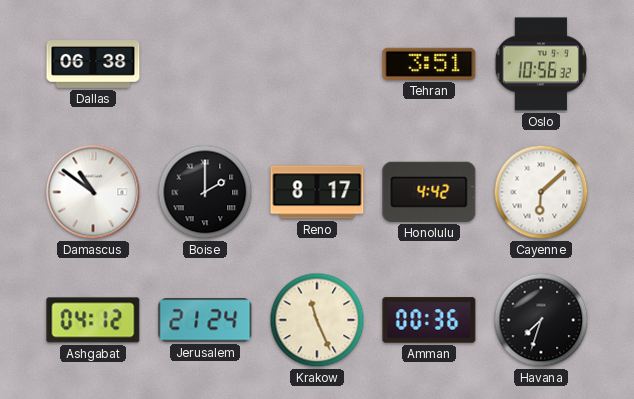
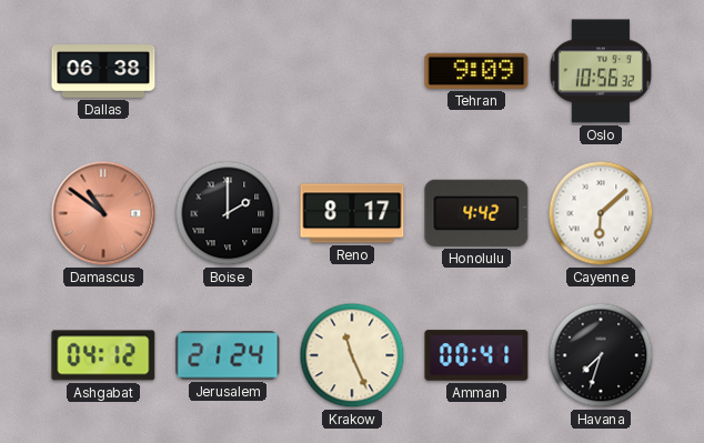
Tehran: 3:51 -> 9:09
Damascus dial: white -> salmon
Amman: 00:36 -> 00:41
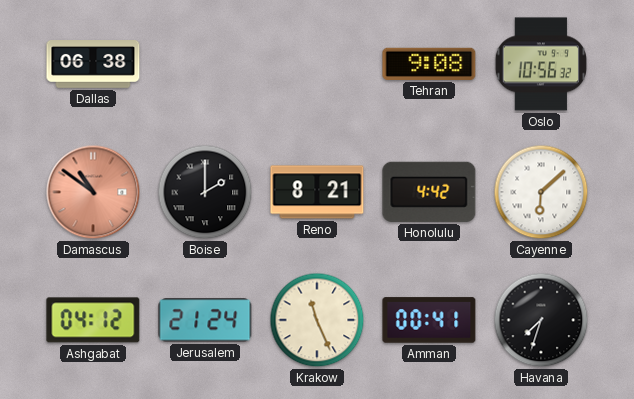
Tehran: 9:09 -> 9:08
Reno: 8:17 -> 8:21
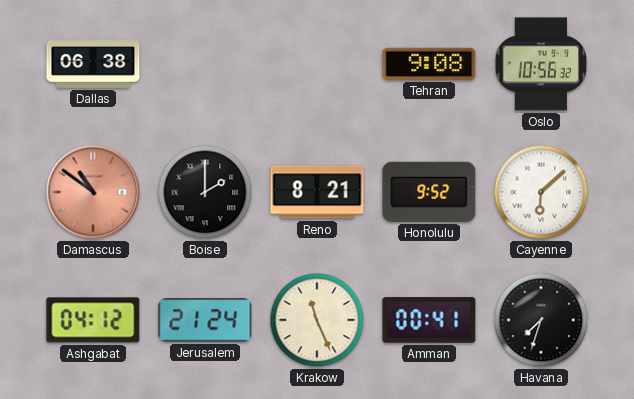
Honolulu: 4:42 -> 9:52
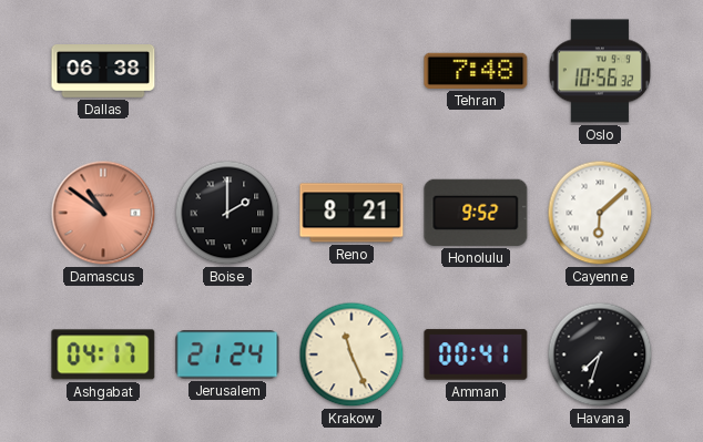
Tehran: 9:08 -> 7:48
Ashgabat: 04:12 -> 04:17
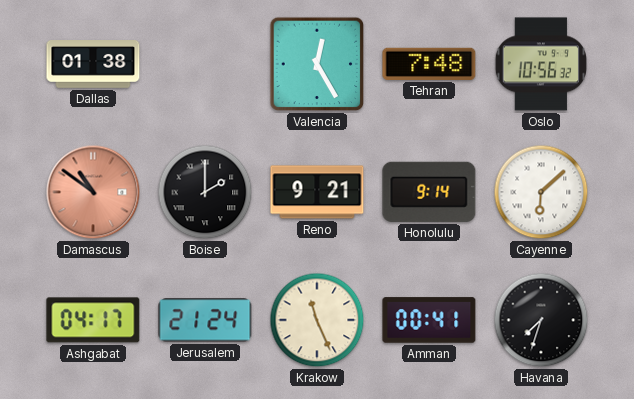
Dallas: 06:38 -> 01:38
Valencia: none -> 12:25
Reno: 8:21 -> 9:21
Honolulu: 9:52 -> 9:14
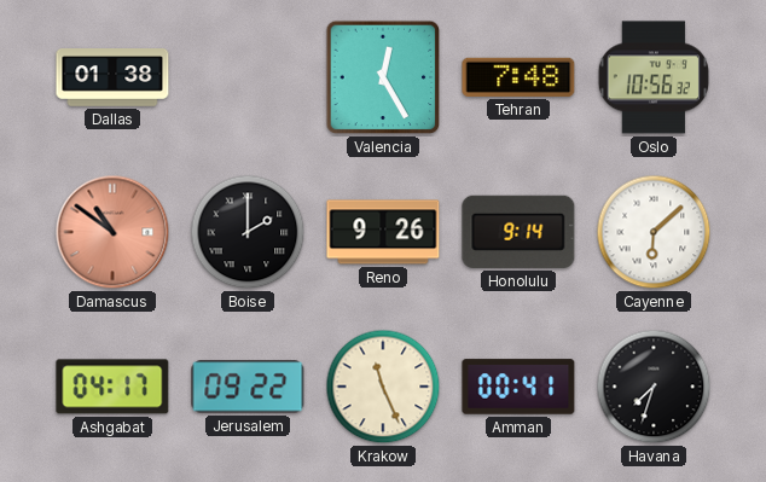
Reno: 9:21 -> 9:26
Jerusalem: 21:24 -> 09:22
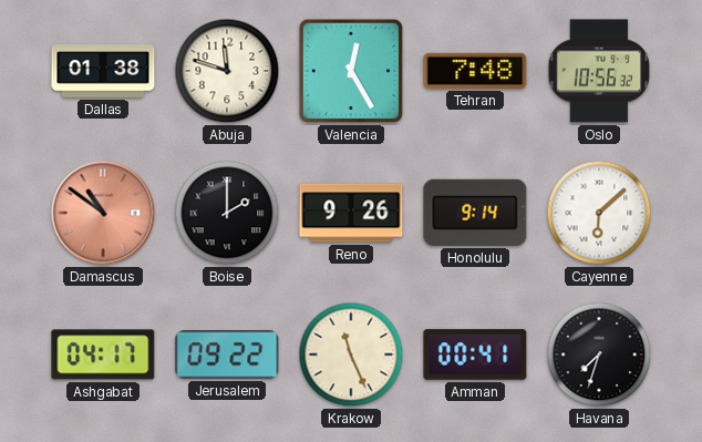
Abuja: none -> 11:48
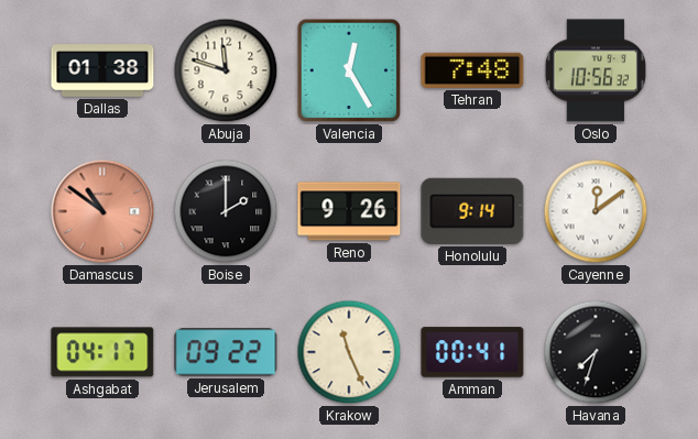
Cayenne: 6:08 -> 12:09
